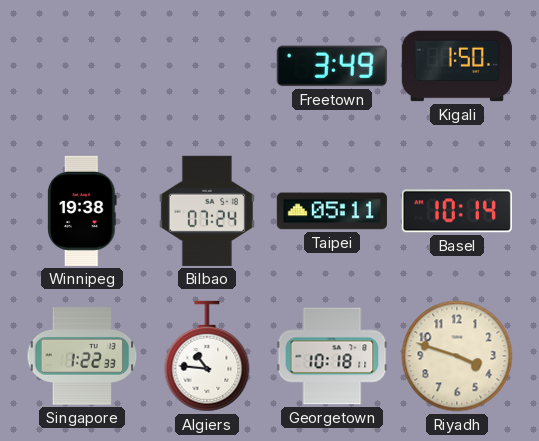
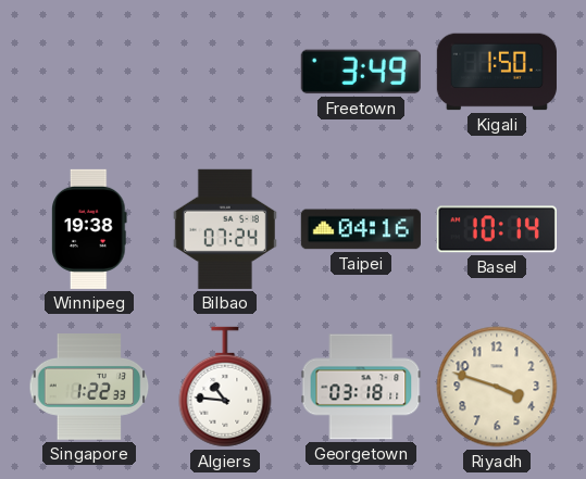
Taipei: 05:11 -> 04:16
Georgetown: 10:18 -> 03:18
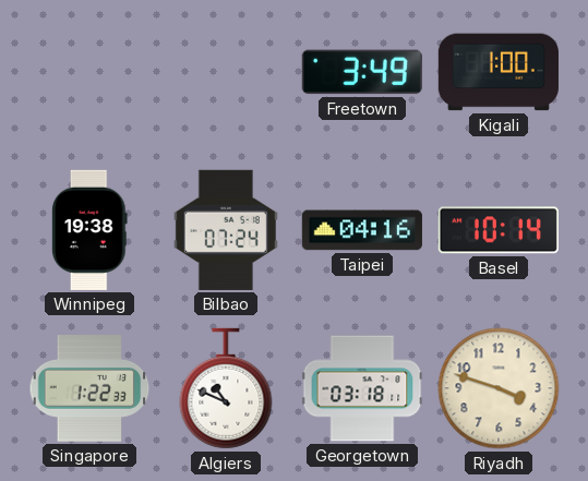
Kigali: 1:50 -> 1:00
Algiers: 10:46 -> 10:49
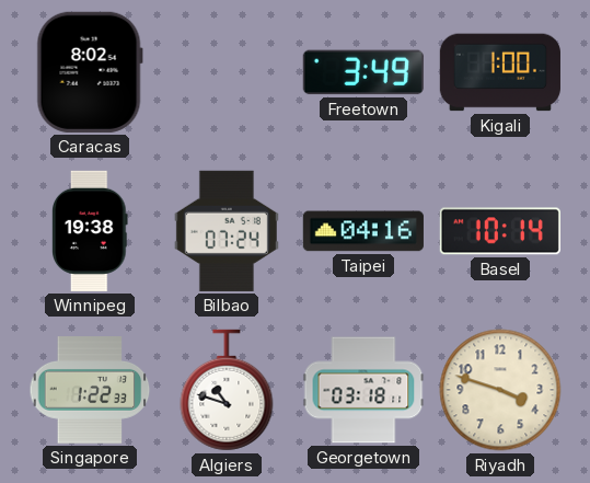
Caracas: none -> 8:02
Algiers: 10:49 -> 10:48
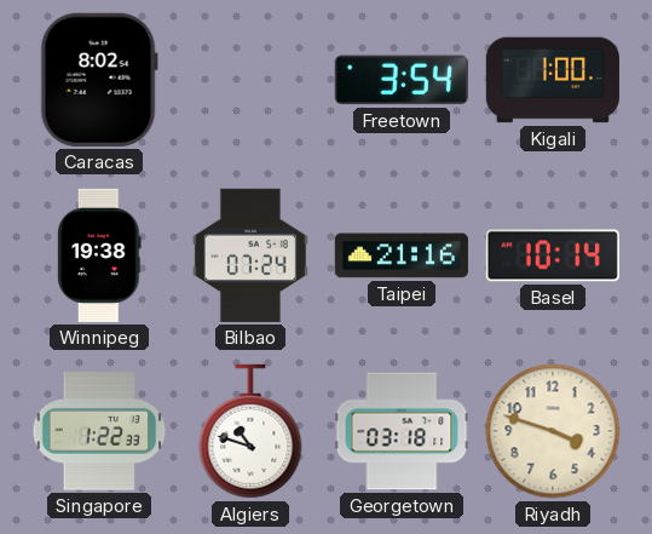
Freetown: 3:49 -> 3:54
Taipei: 04:16 -> 21:16
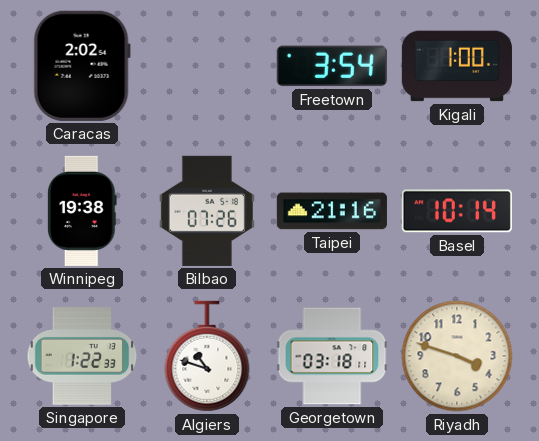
Caracas: 8:02 -> 2:02
Bilbao: 07:24 -> 07:26
